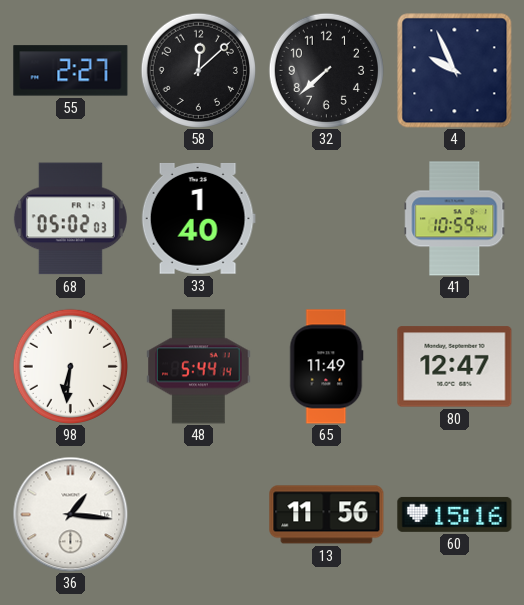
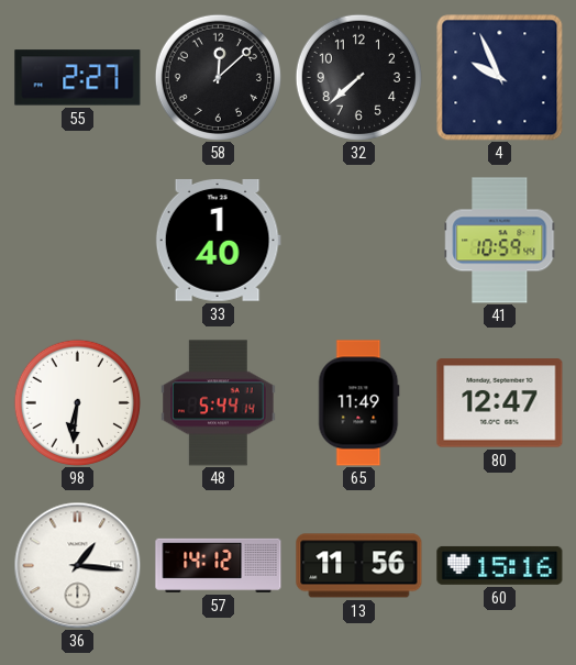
68: 05:02 -> none
57: none -> 14:12
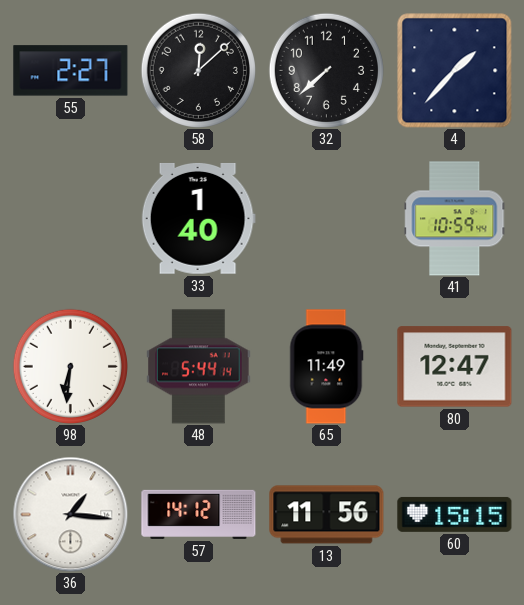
4: 9:56 -> 1:37
60: 15:16 -> 15:15
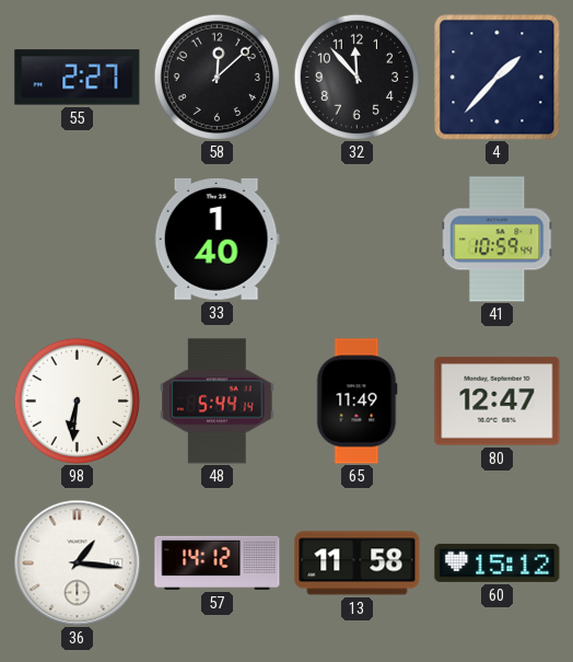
32: 7:38 -> 11:53
13: 11:56 -> 11:58
60: 15:15 -> 15:12
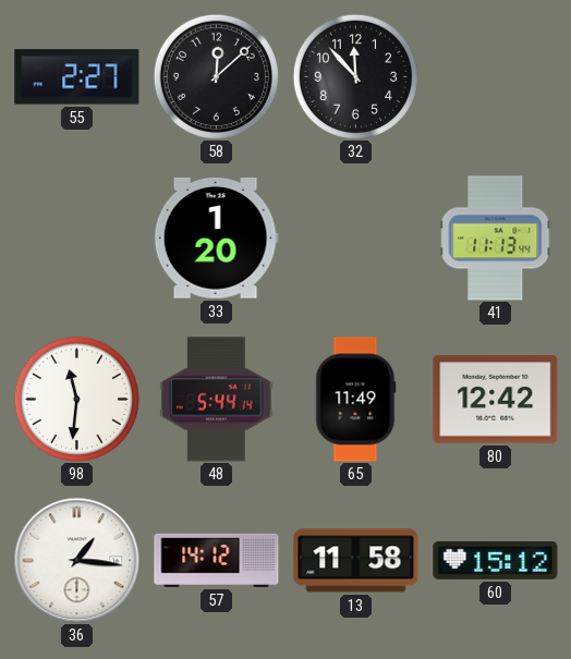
4: 1:37 -> none
33: 1:40 -> 1:20
41: 10:59 -> 11:13
98: 6:31 -> 11:31
80: 12:47 -> 12:42
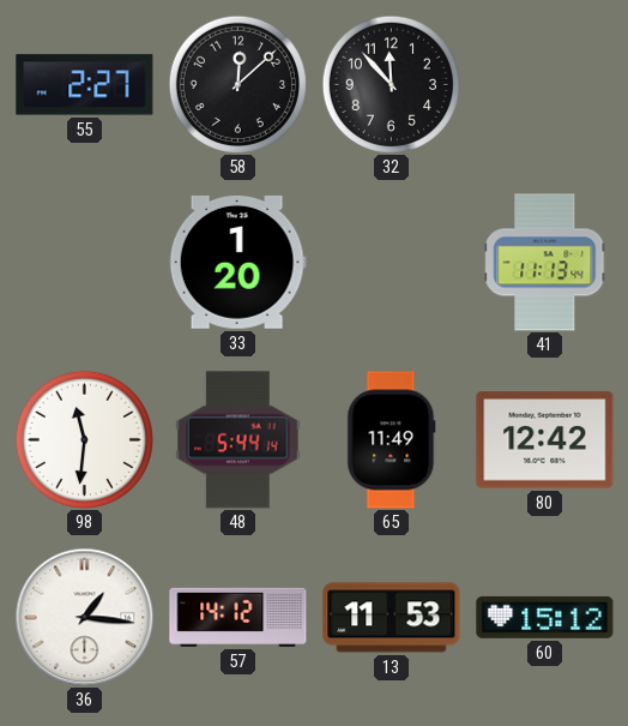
13: 11:58 -> 11:53
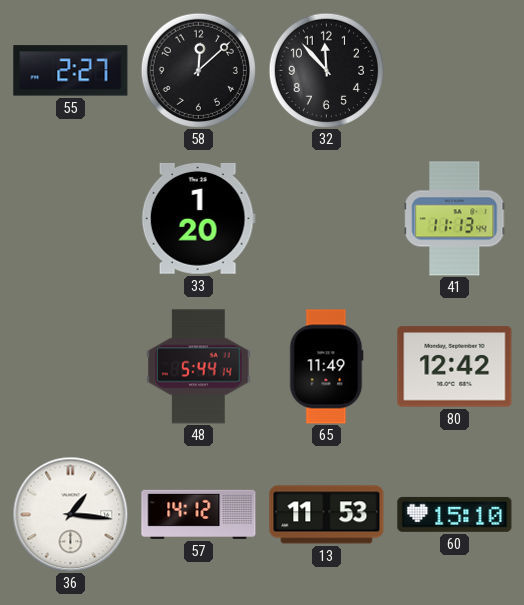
98: 11:31 -> none
60: 15:12 -> 15:10
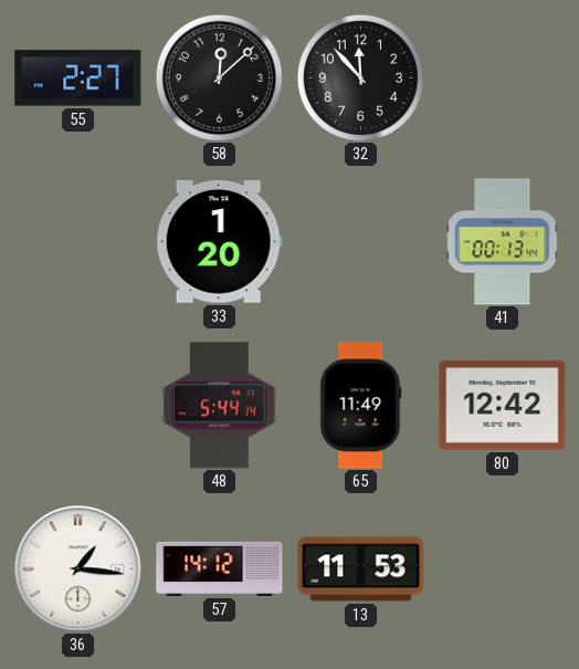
41: 11:13 -> 00:13
60: 15:10 -> none
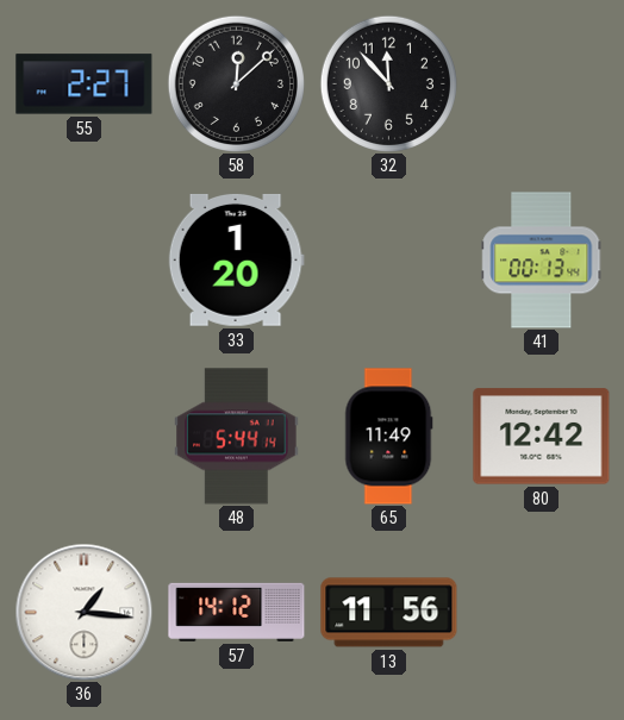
13: 11:53 -> 11:56
